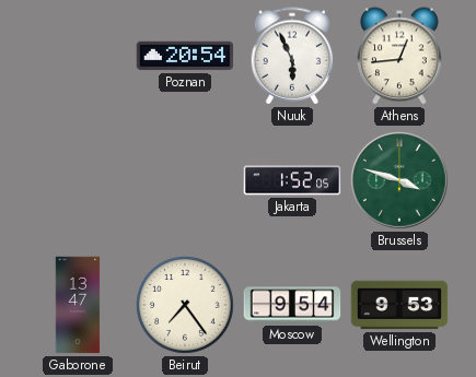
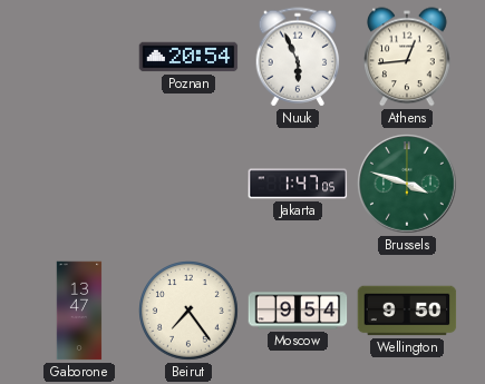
Jakarta: 1:52 -> 1:47
Wellington: 9:53 -> 9:50
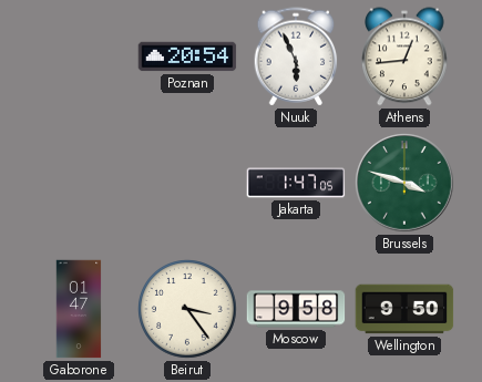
Gaborone: 13:47 -> 01:47
Beirut: 7:24 -> 3:24
Moscow: 9:54 -> 9:58
